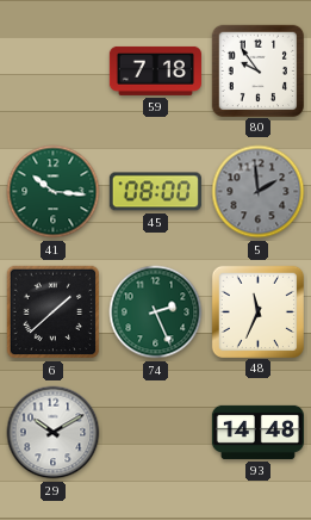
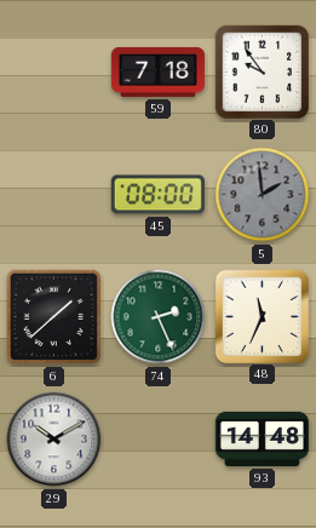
41: 10:16 -> none
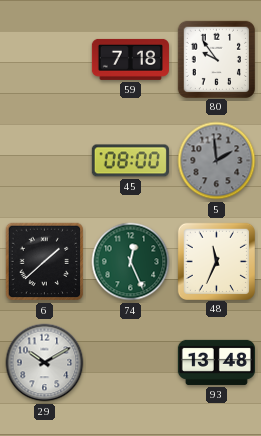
74: 2:26 -> 12:26
93: 14:48 -> 13:48
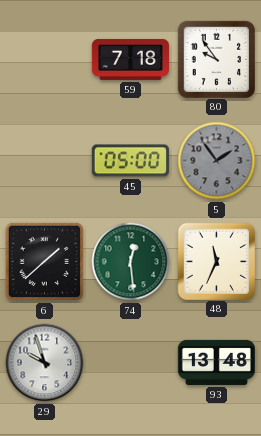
45: 08:00 -> 05:00
5: 1:59 -> 1:54
74: 12:26 -> 12:29
29: 10:10 -> 9:57
